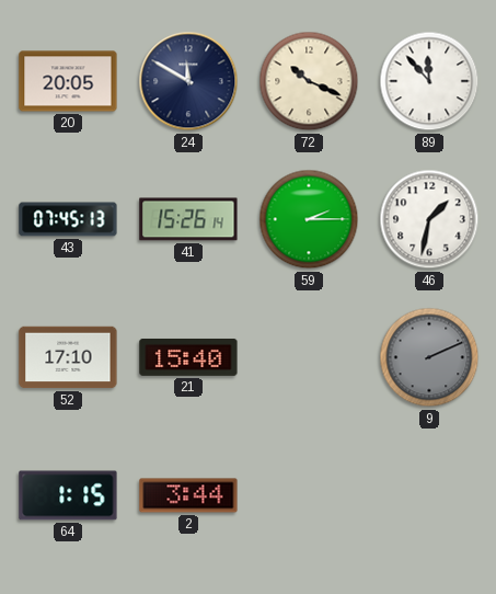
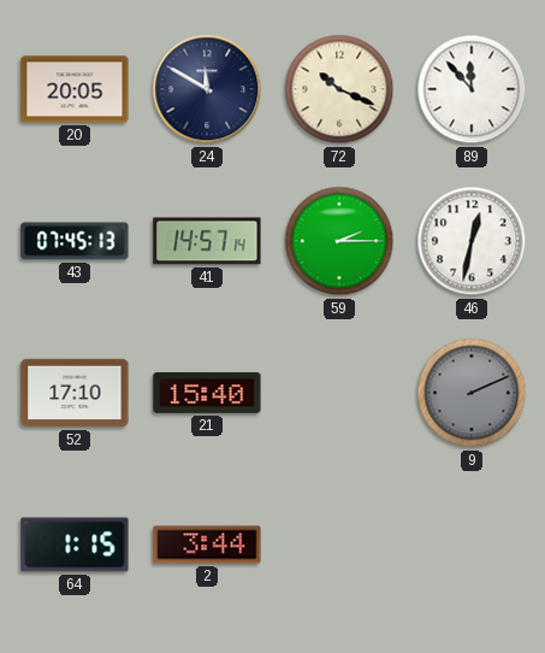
41: 15:26 -> 14:57
46: 1:32 -> 12:32
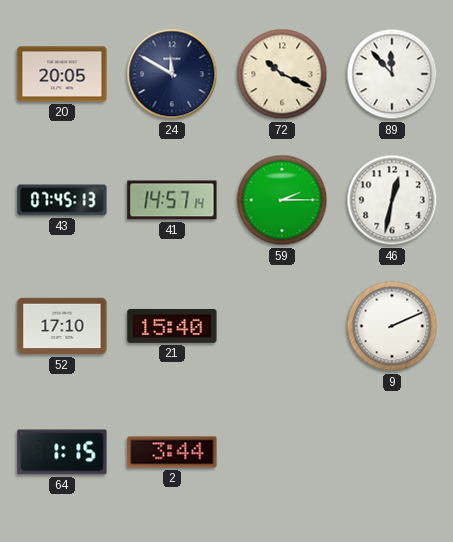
9 dial: grey -> white
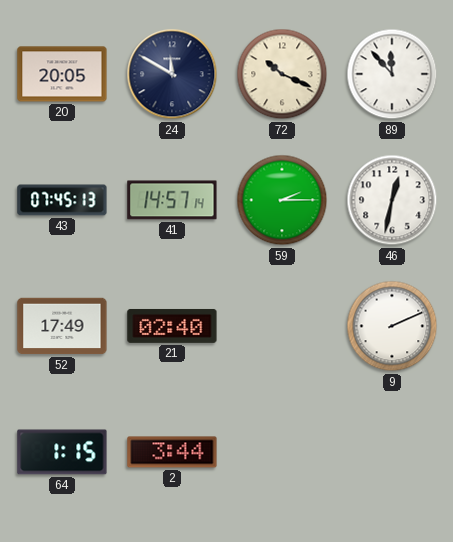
52: 17:10 -> 17:49
21: 15:40 -> 02:40
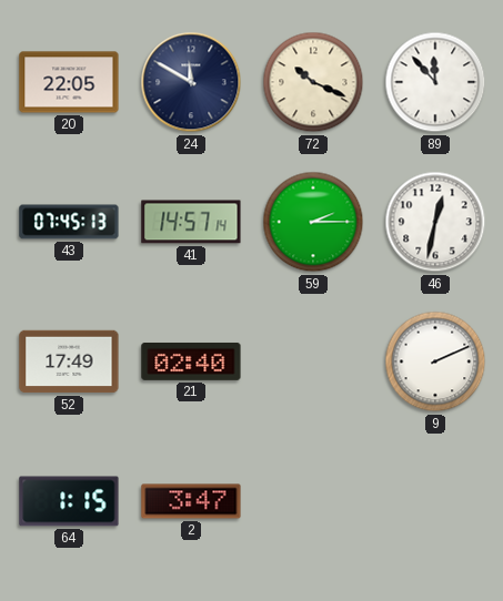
20: 20:05 -> 22:05
2: 3:44 -> 3:47
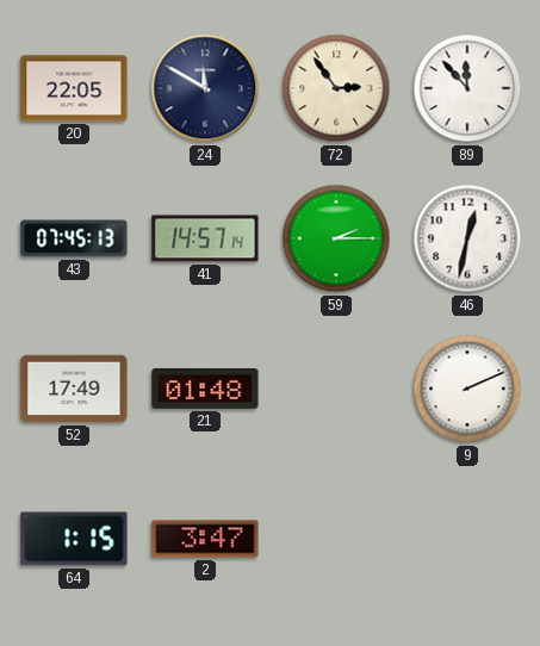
72: 10:19 -> 2:54
21: 02:40 -> 01:48
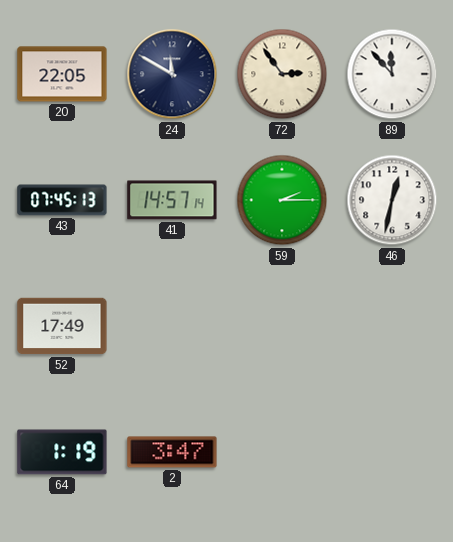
21: 01:48 -> none
9: 2:11 -> none
64: 1:15 -> 1:19
